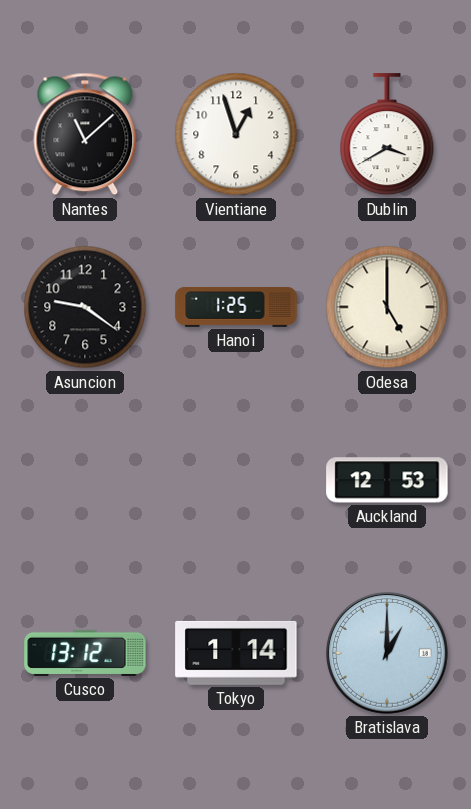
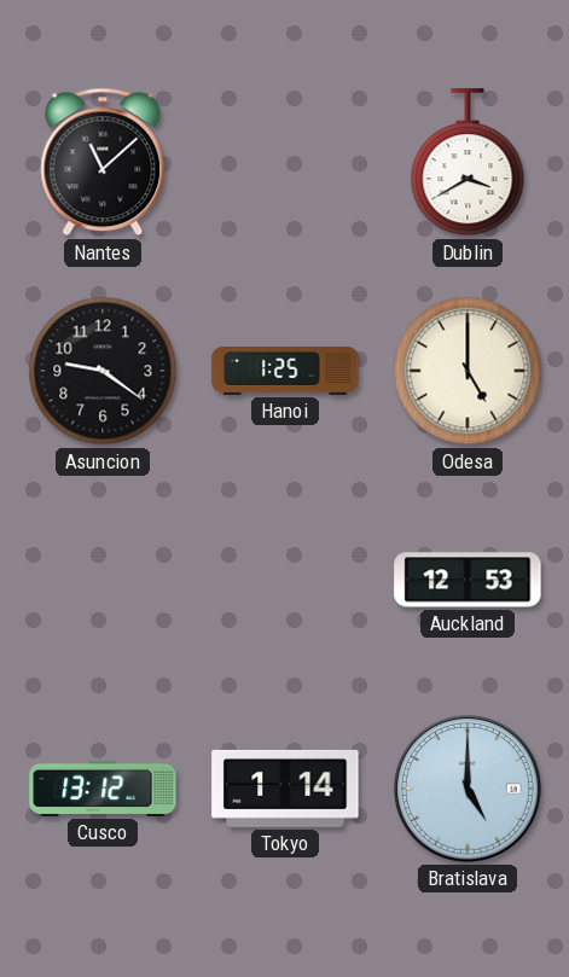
Vientiane: 12:57 -> none
Bratislava: 1:00 -> 5:00
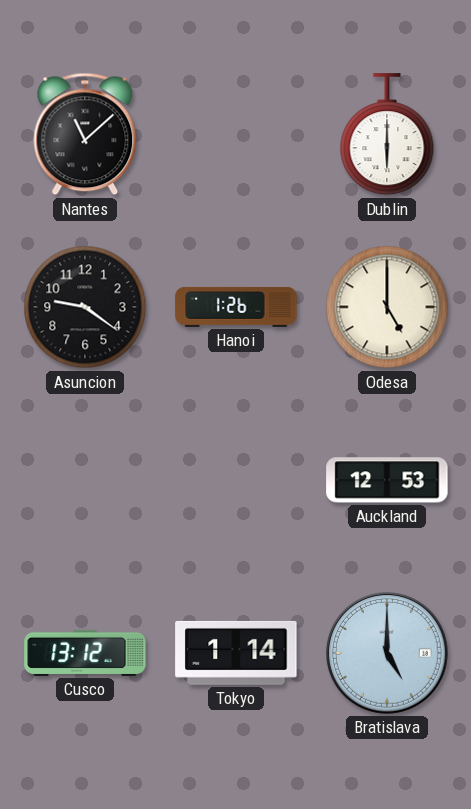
Dublin: 3:40 -> 6:00
Hanoi: 1:25 -> 1:26
